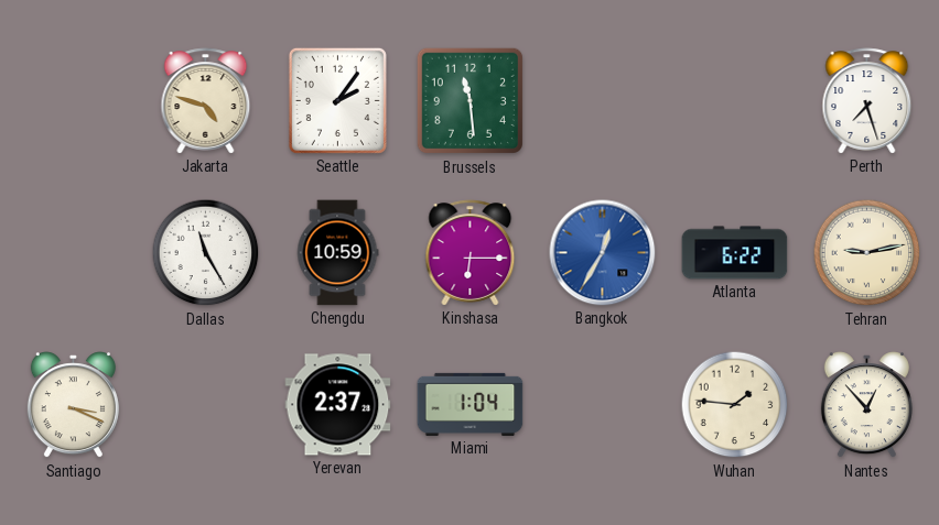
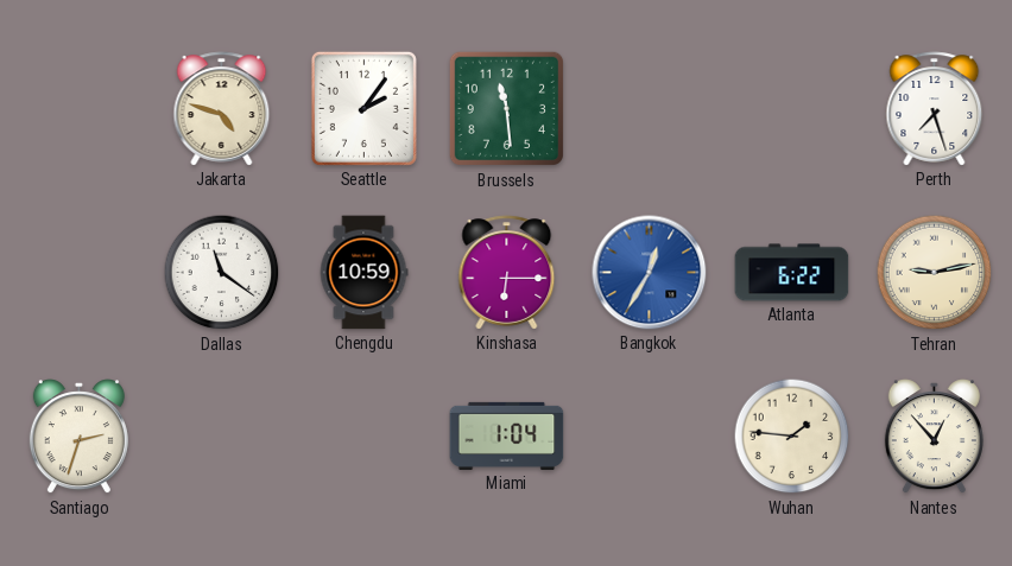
Dallas: 11:25 -> 11:21
Santiago: 3:19 -> 2:33
Yerevan: 2:37 -> none
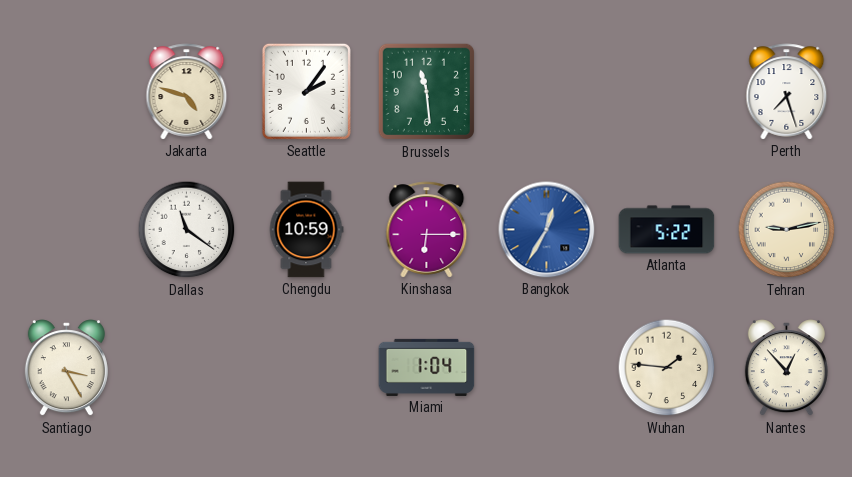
Atlanta: 6:22 -> 5:22
Santiago: 2:33 -> 3:25
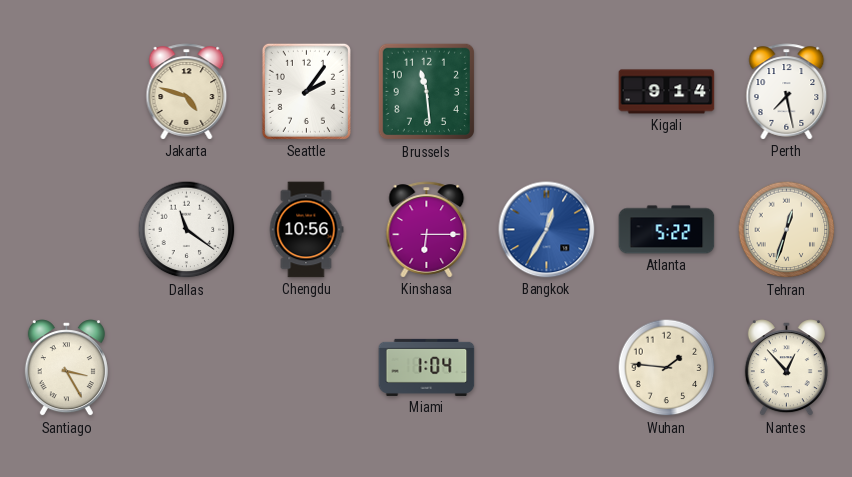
Kigali: none -> 9:14
Perth: 7:27 -> 7:28
Chengdu: 10:59 -> 10:56
Tehran: 9:13 -> 12:33
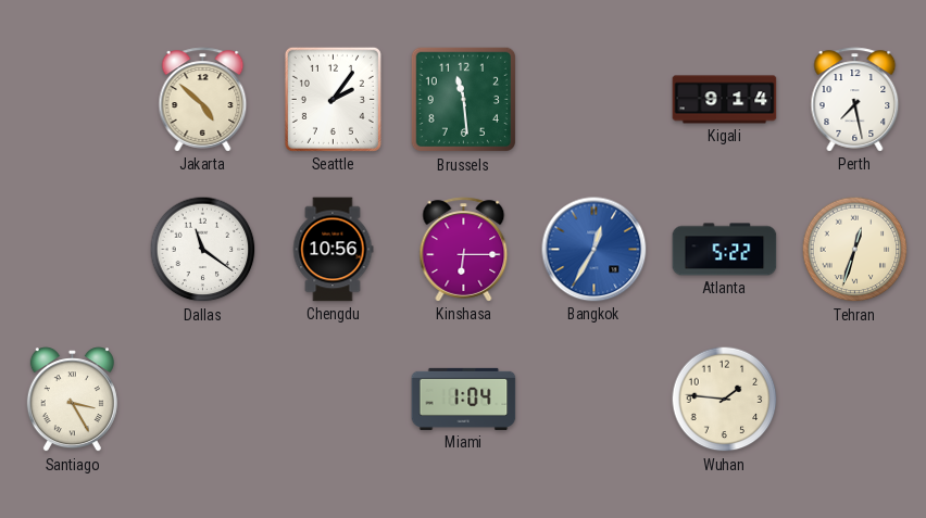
Jakarta: 4:48 -> 4:52
Nantes: 12:53 -> none
